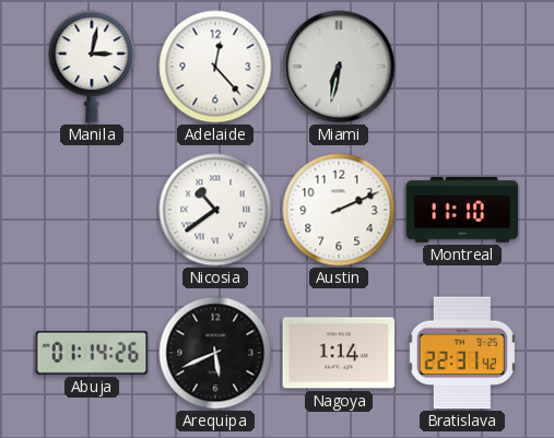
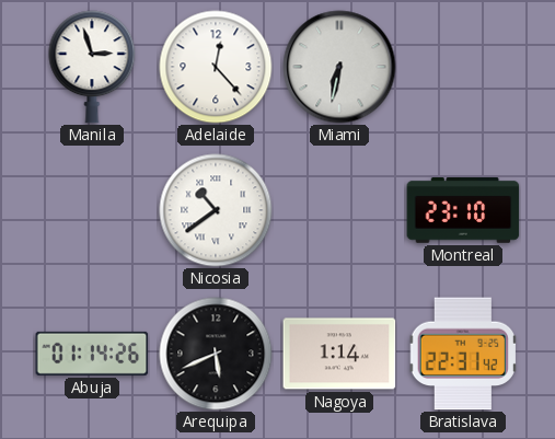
Manila: 3:02 -> 2:57
Austin: 2:11 -> none
Montreal: 11:10 -> 23:10
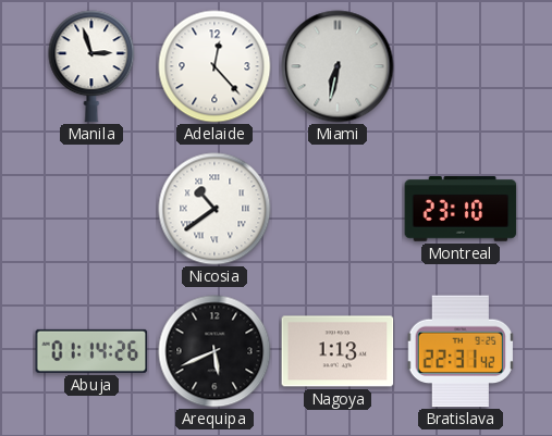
Nagoya: 1:14 -> 1:13
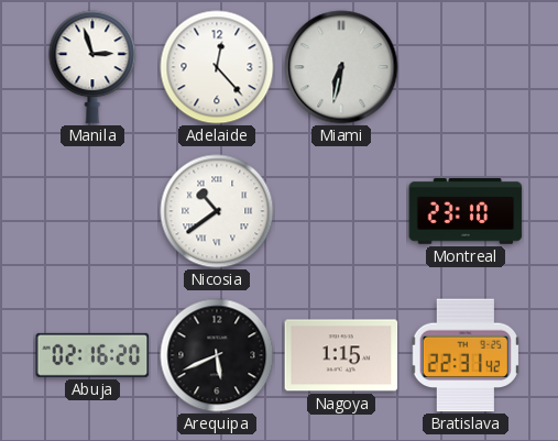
Abuja: 01:14 -> 02:16
Nagoya: 1:13 -> 1:15
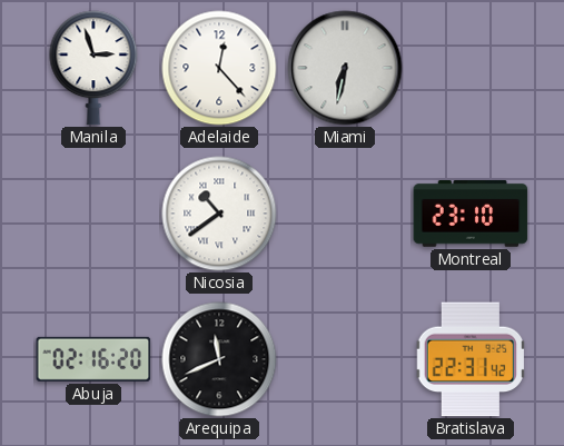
Arequipa: 5:41 -> 11:41
Nagoya: 1:15 -> none
